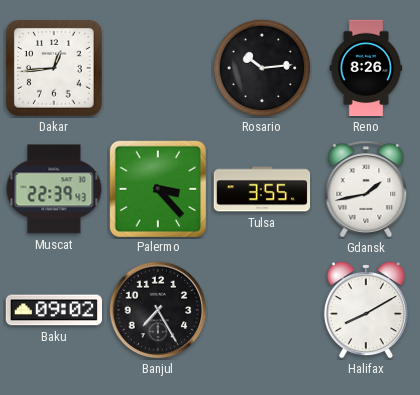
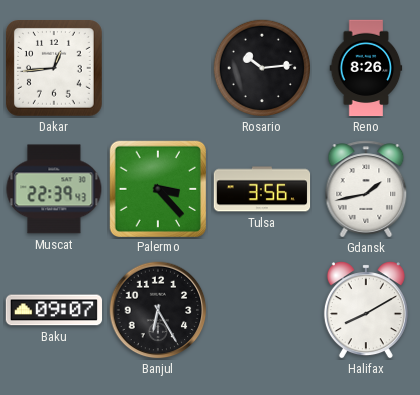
Tulsa: 3:55 -> 3:56
Baku: 09:02 -> 09:07
Banjul: 7:25 -> 6:25
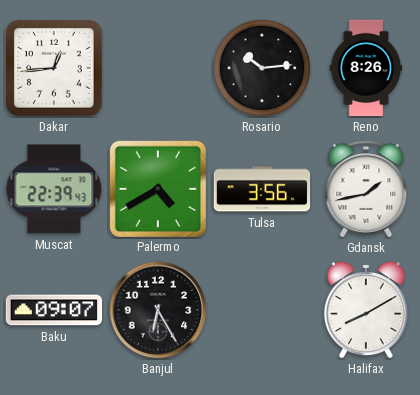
Palermo: 3:23 -> 4:40
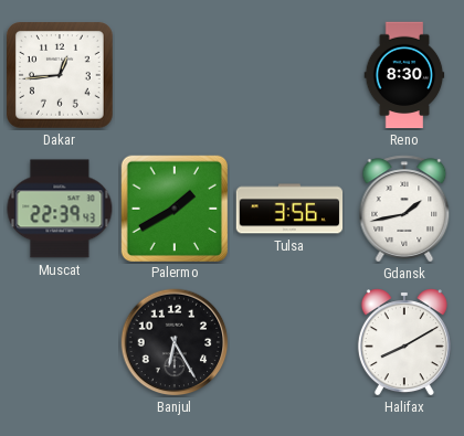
Rosario: 10:14 -> none
Reno: 8:26 -> 8:30
Palermo: 4:40 -> 1:40
Baku: 09:07 -> none
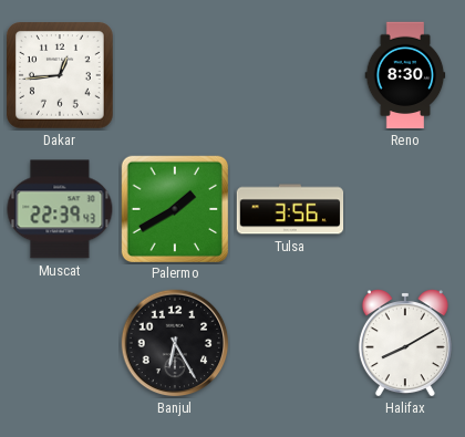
Gdansk: 1:43 -> none
